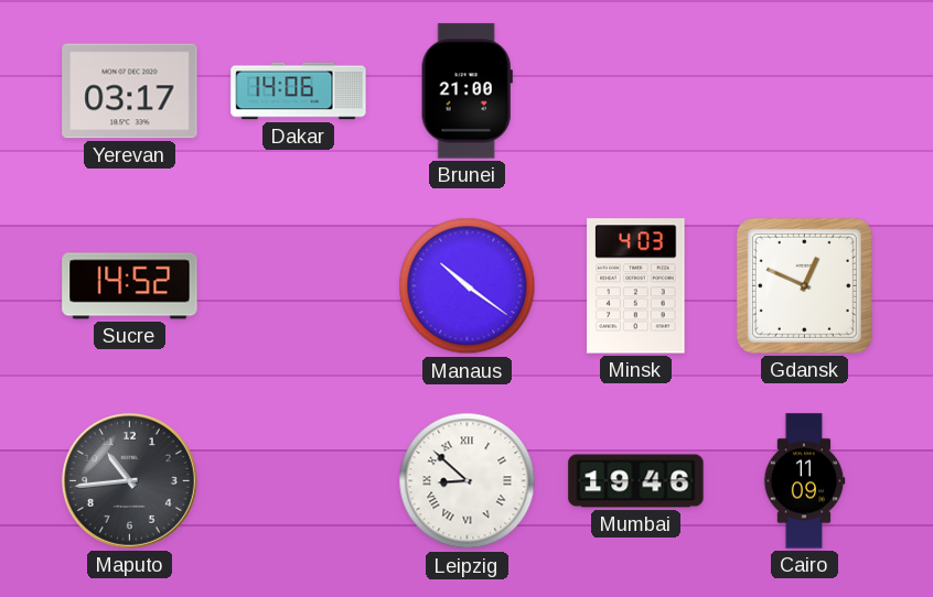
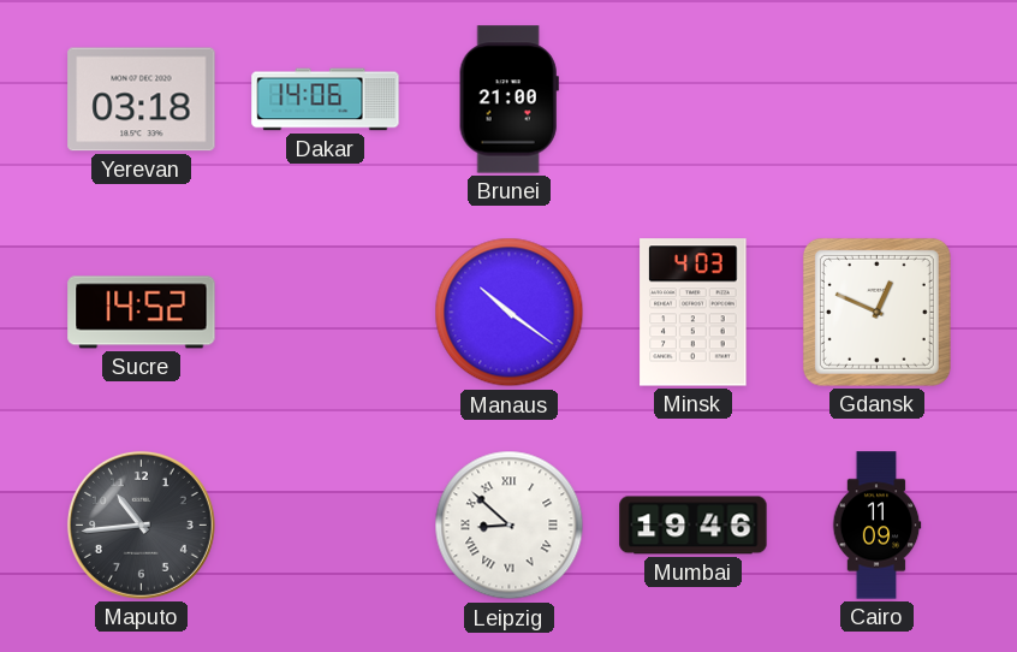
Yerevan: 03:17 -> 03:18
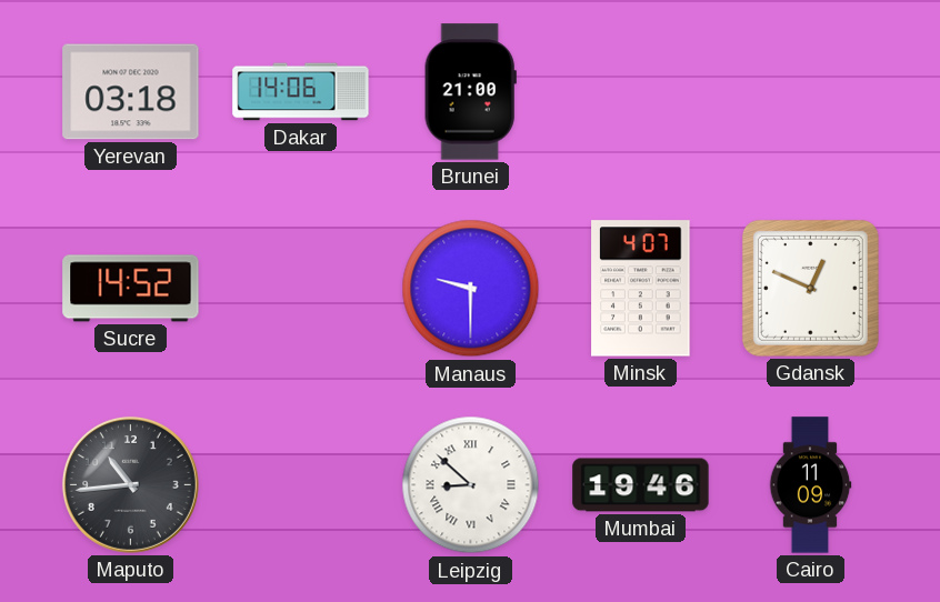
Manaus: 10:21 -> 9:30
Minsk: 4:03 -> 4:07
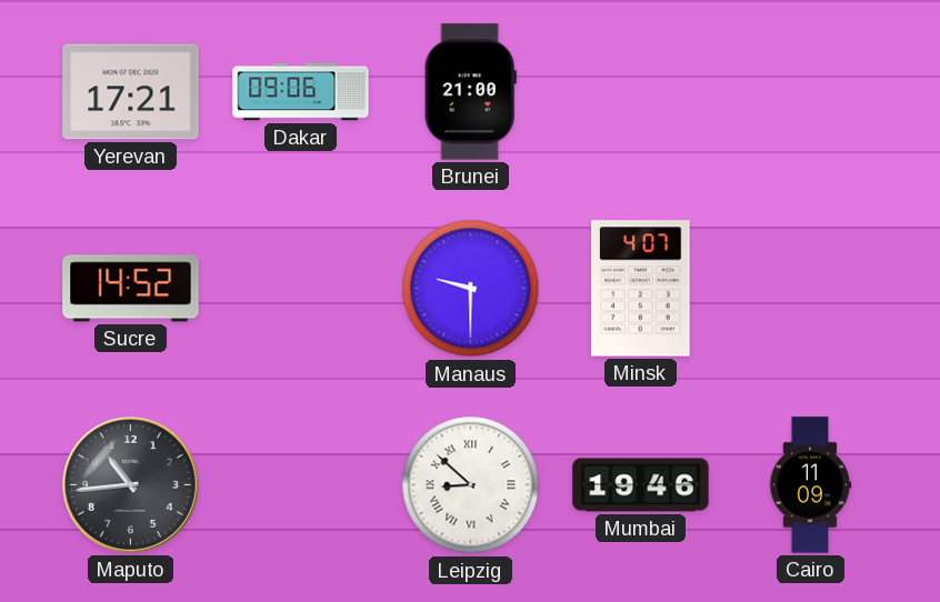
Yerevan: 03:18 -> 17:21
Dakar: 14:06 -> 09:06
Gdansk: 12:49 -> none
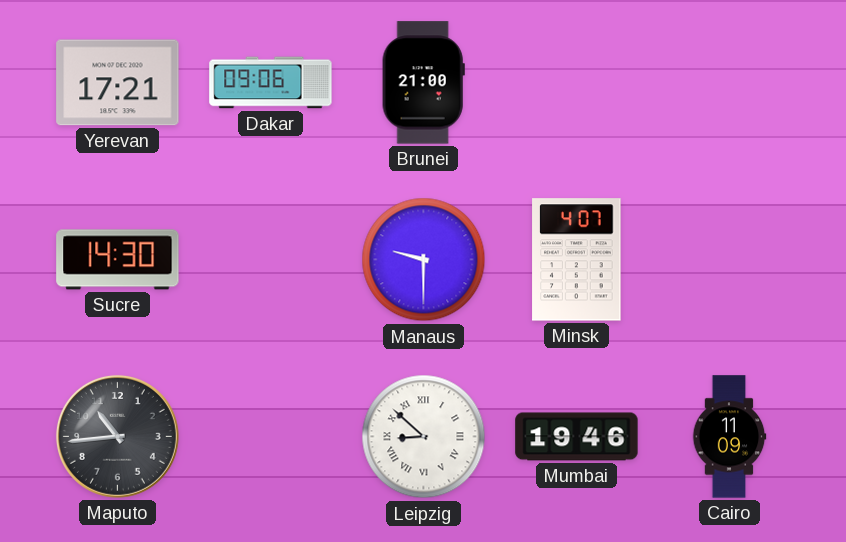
Sucre: 14:52 -> 14:30
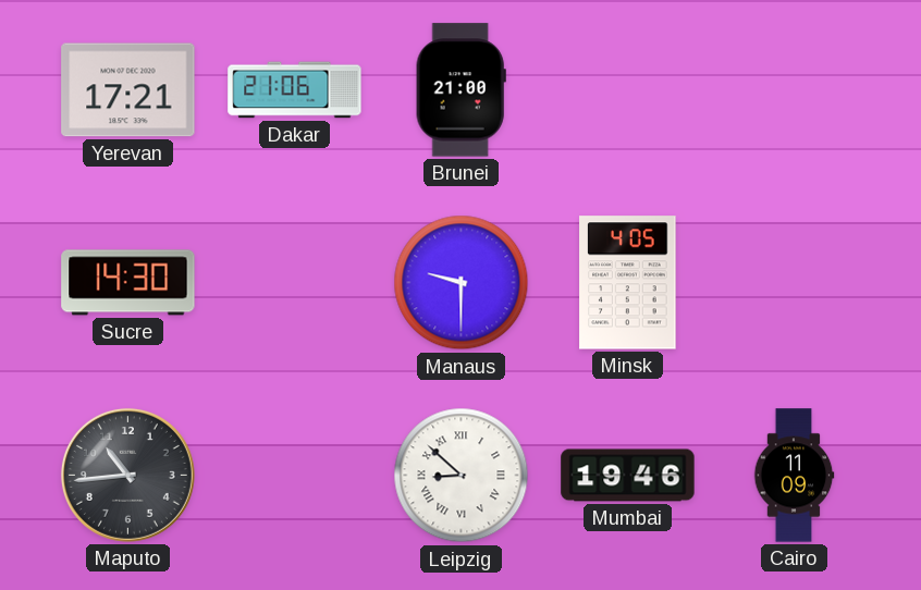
Dakar: 09:06 -> 21:06
Minsk: 4:07 -> 4:05
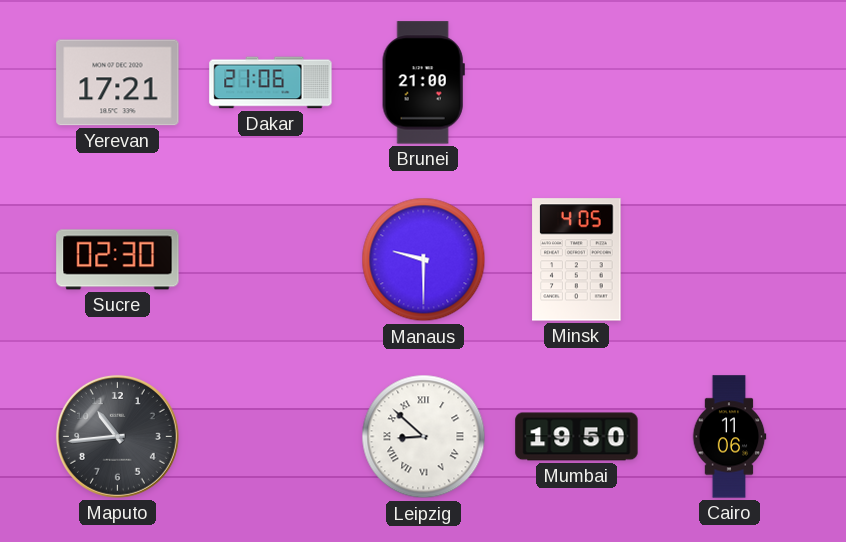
Sucre: 14:30 -> 02:30
Mumbai: 19:46 -> 19:50
Cairo: 11:09 -> 11:06
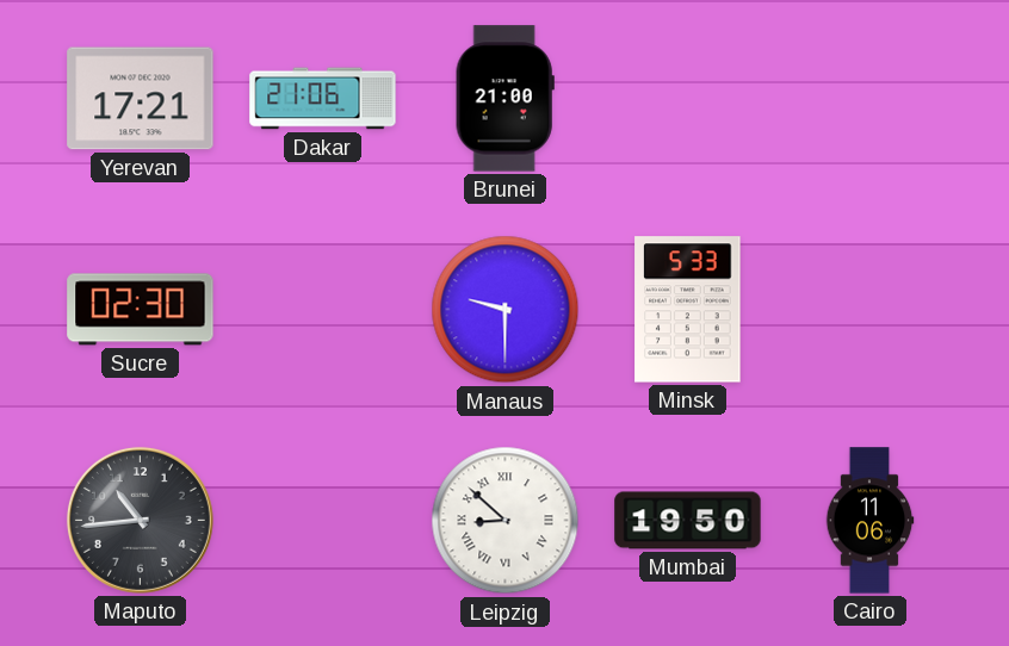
Minsk: 4:05 -> 5:33
